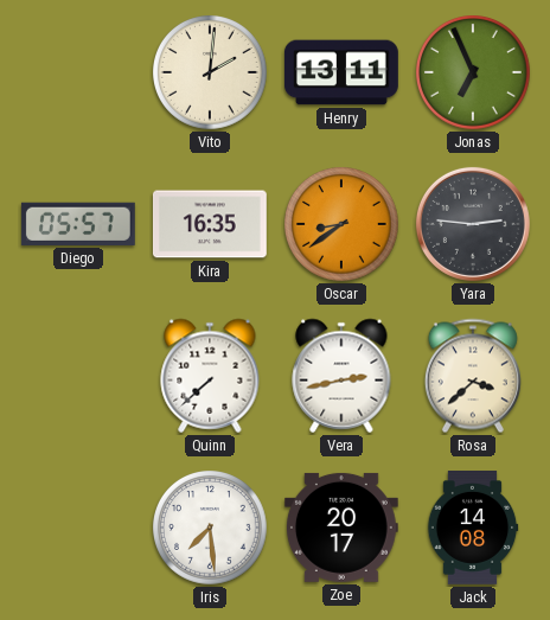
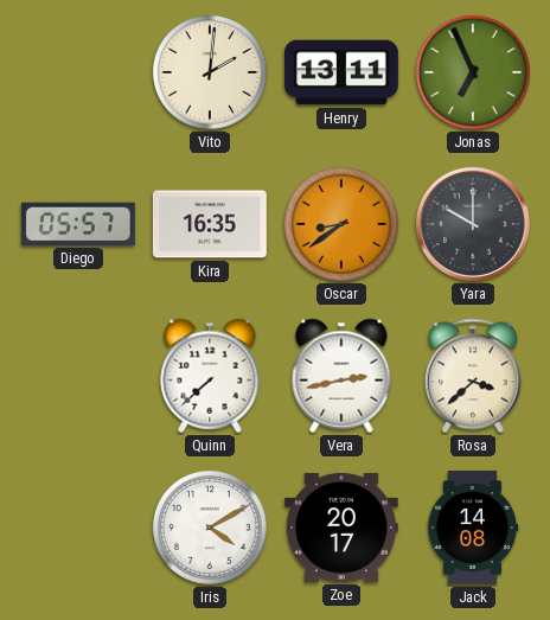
Yara: 2:46 -> 10:00
Iris: 7:29 -> 4:10
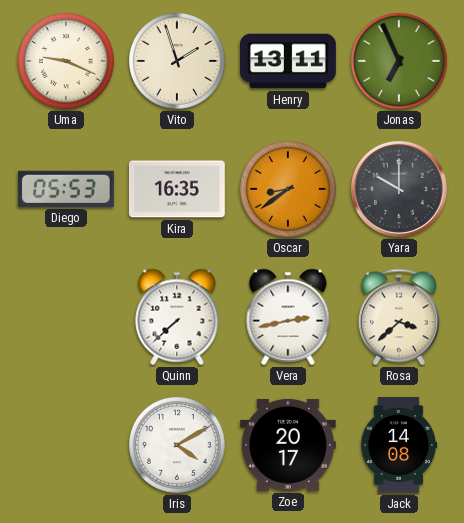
Uma: none -> 9:19
Vito: 2:01 -> 1:57
Diego: 05:57 -> 05:53
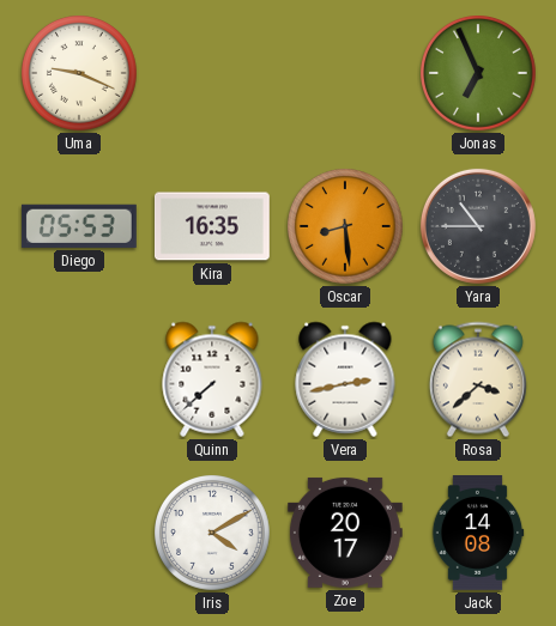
Vito: 1:57 -> none
Henry: 13:11 -> none
Oscar: 8:39 -> 8:29
Yara: 10:00 -> 10:45
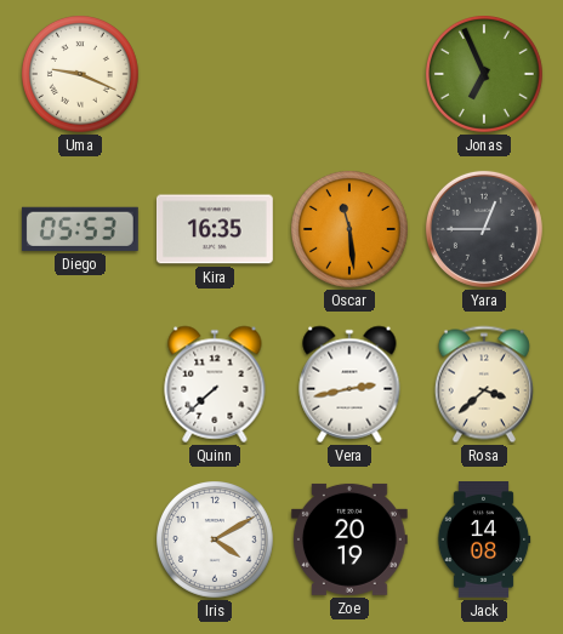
Oscar: 8:29 -> 11:29
Yara: 10:45 -> 12:45
Zoe: 20:17 -> 20:19
